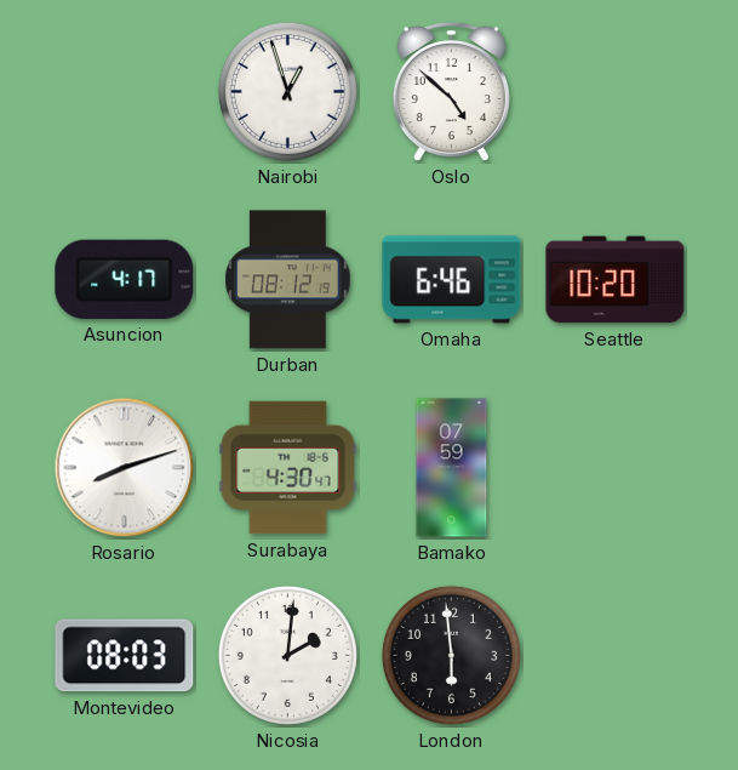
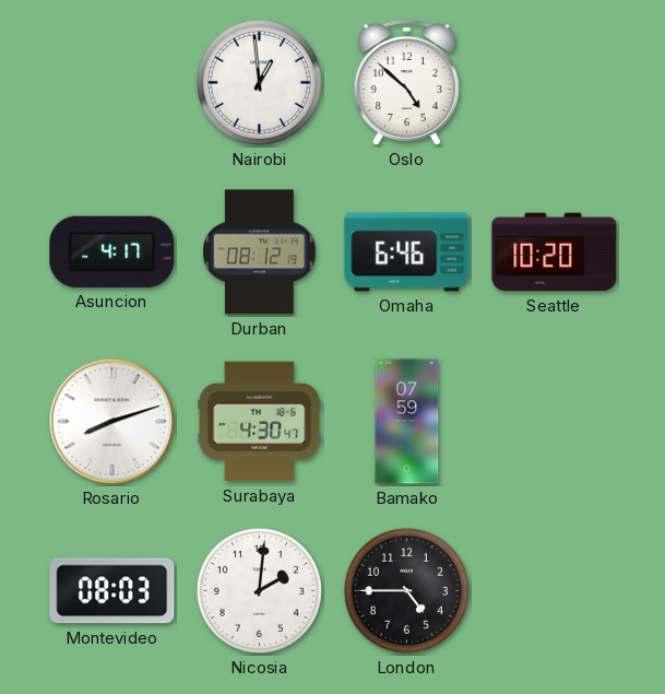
Nairobi: 12:57 -> 12:59
London: 5:59 -> 4:45
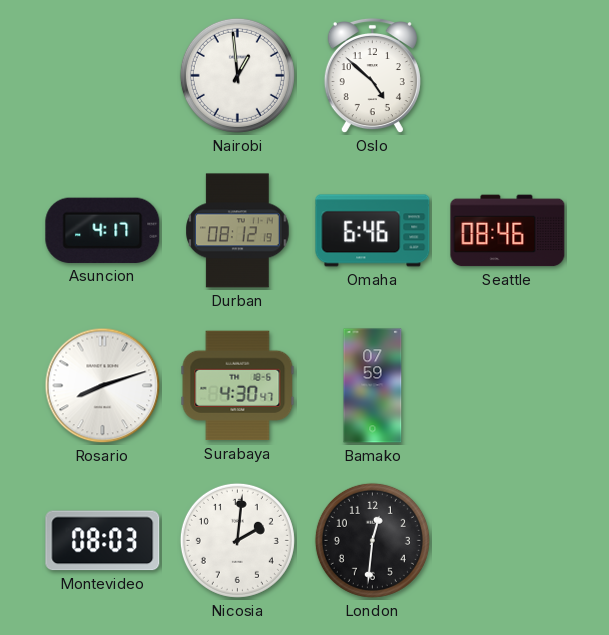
Seattle: 10:20 -> 08:46
London: 4:45 -> 12:31
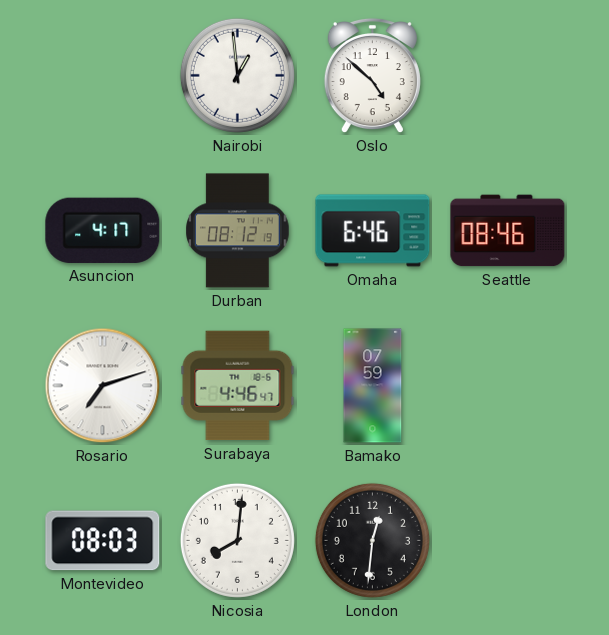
Rosario: 8:12 -> 7:12
Surabaya: 4:30 -> 4:46
Nicosia: 2:01 -> 8:01
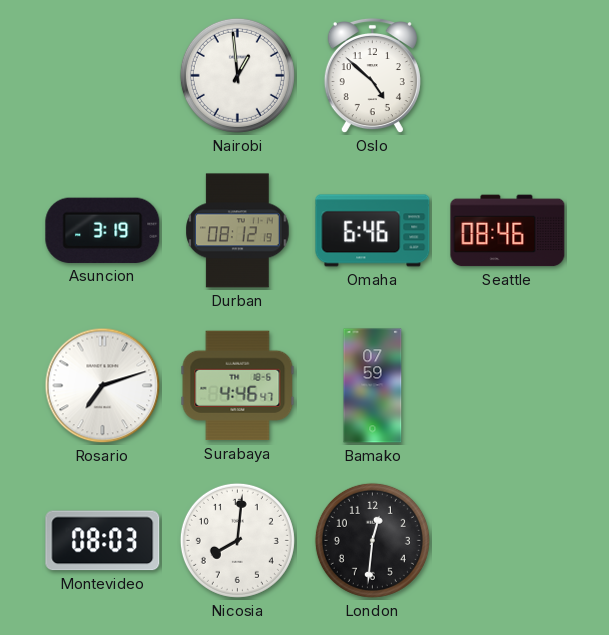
Asuncion: 4:17 -> 3:19
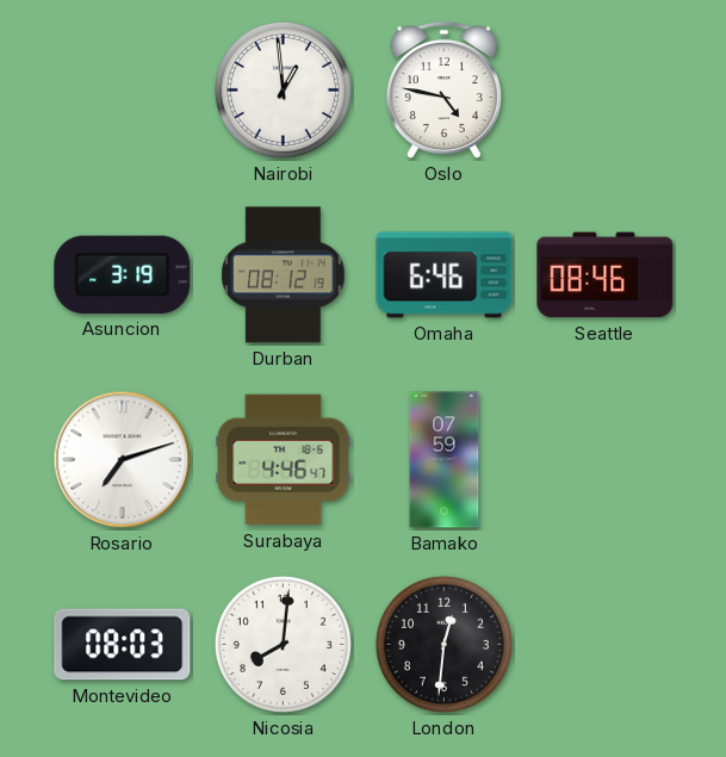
Oslo: 4:52 -> 4:47
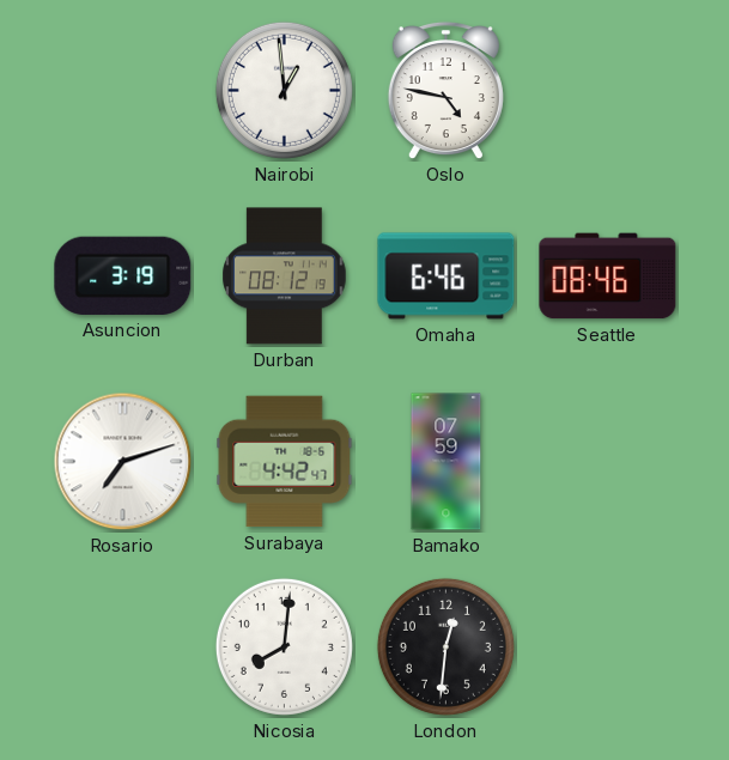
Surabaya: 4:46 -> 4:42
Montevideo: 08:03 -> none
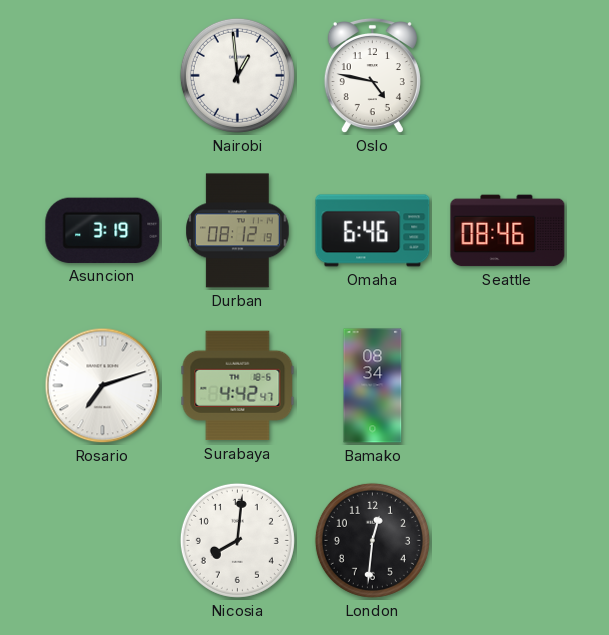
Bamako: 07:59 -> 08:34
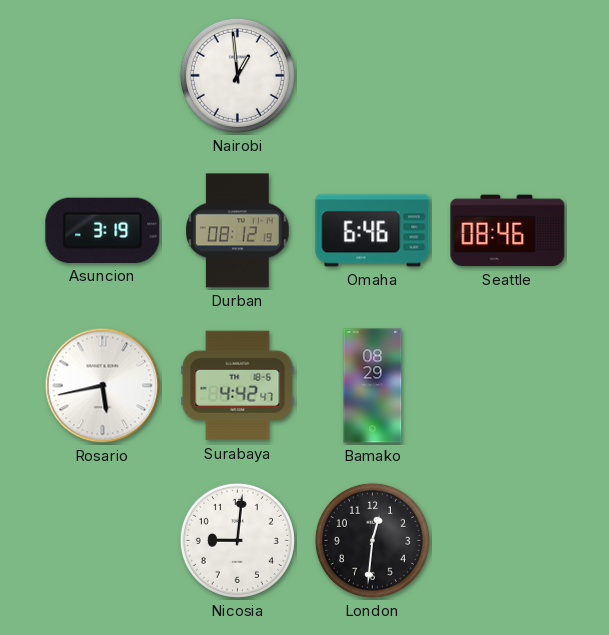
Oslo: 4:47 -> none
Rosario: 7:12 -> 5:43
Bamako: 08:34 -> 08:29
Nicosia: 8:01 -> 9:01
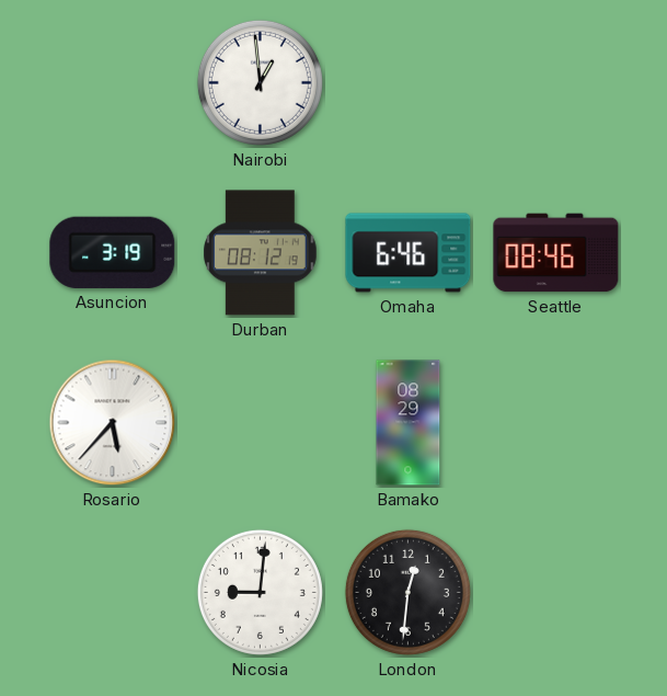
Rosario: 5:43 -> 5:37
Surabaya: 4:42 -> none
